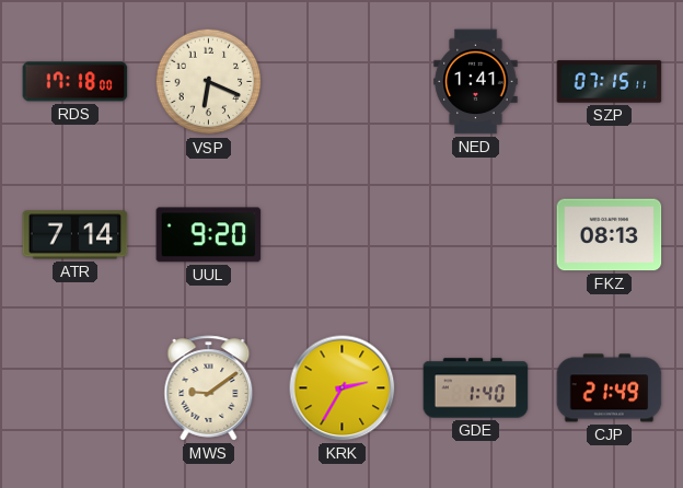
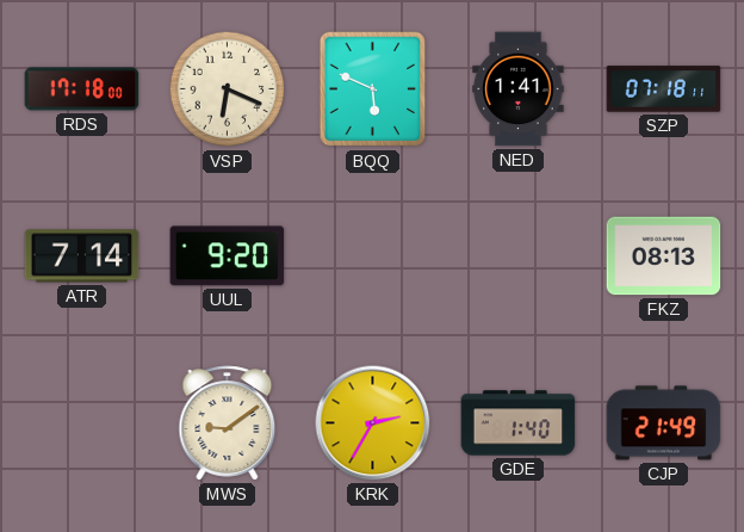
BQQ: none -> 5:49
SZP: 07:15 -> 07:18
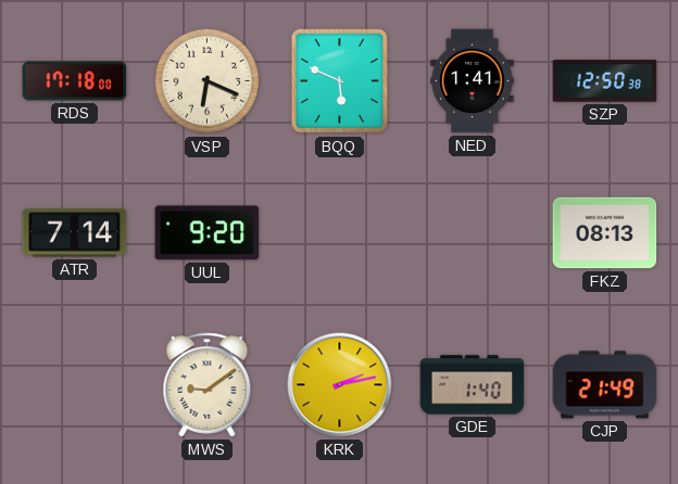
SZP: 07:18 -> 12:50
KRK: 2:35 -> 2:13
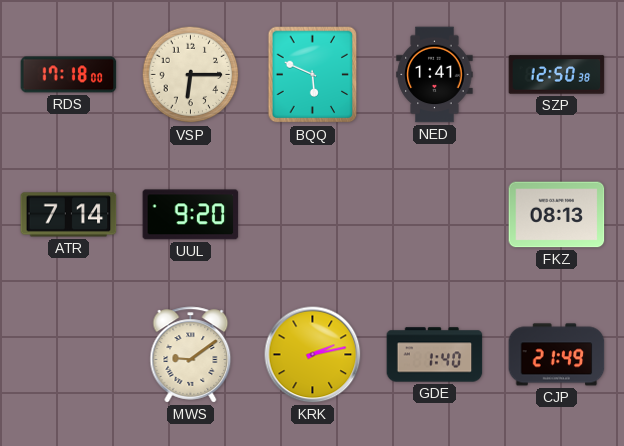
VSP: 6:19 -> 6:15
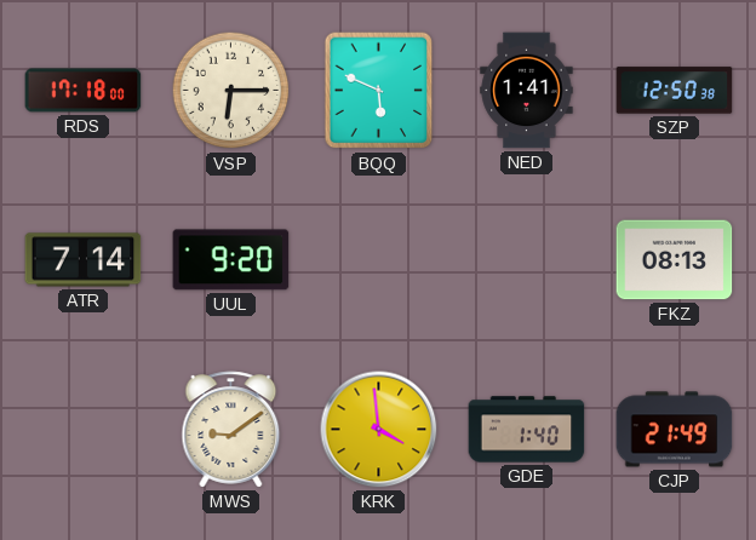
KRK: 2:13 -> 3:59
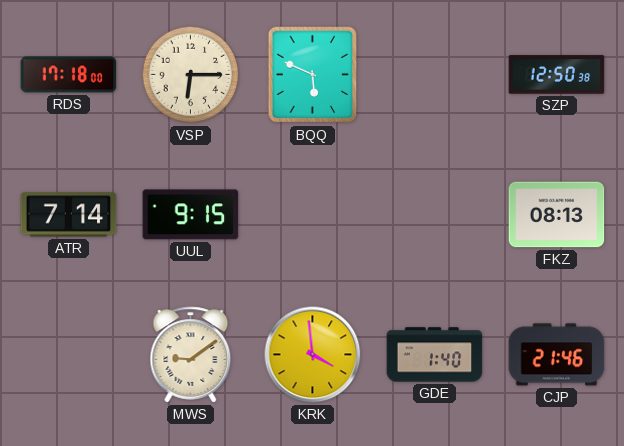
NED: 1:41 -> none
UUL: 9:20 -> 9:15
CJP: 21:49 -> 21:46
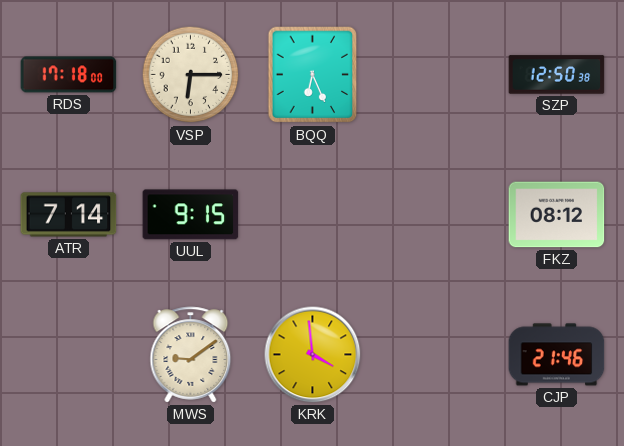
BQQ: 5:49 -> 6:26
FKZ: 08:13 -> 08:12
GDE: 1:40 -> none
